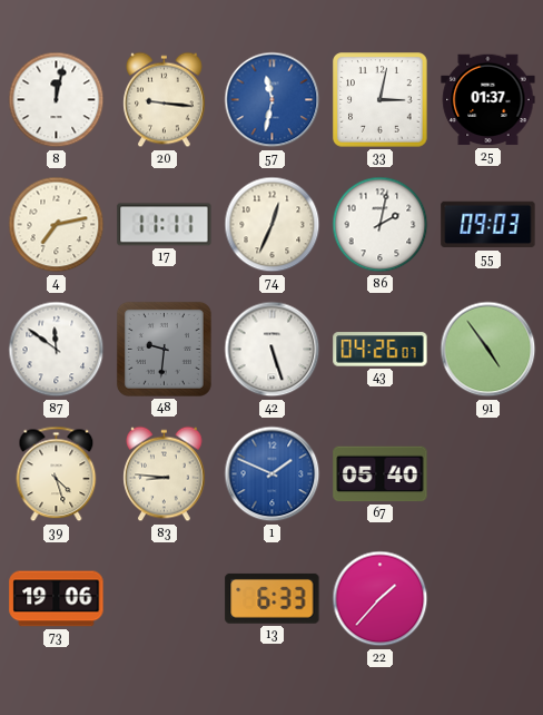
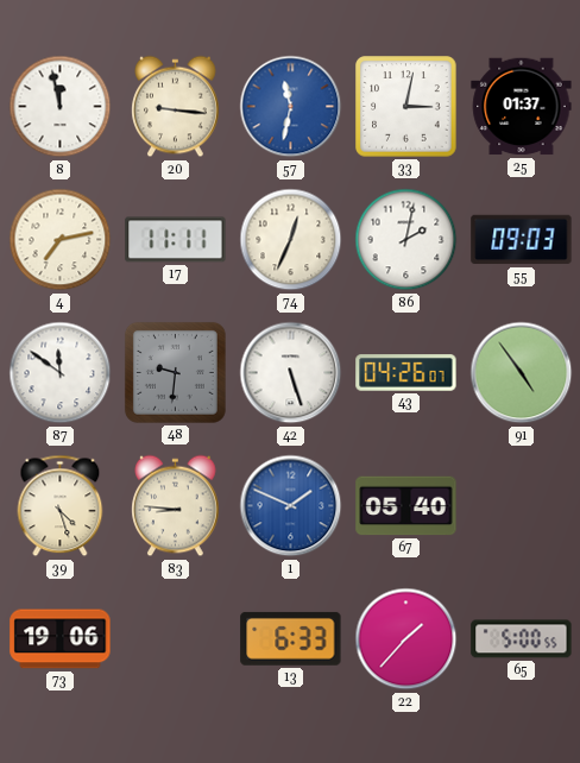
8: 12:02 -> 11:58
65: none -> 5:00
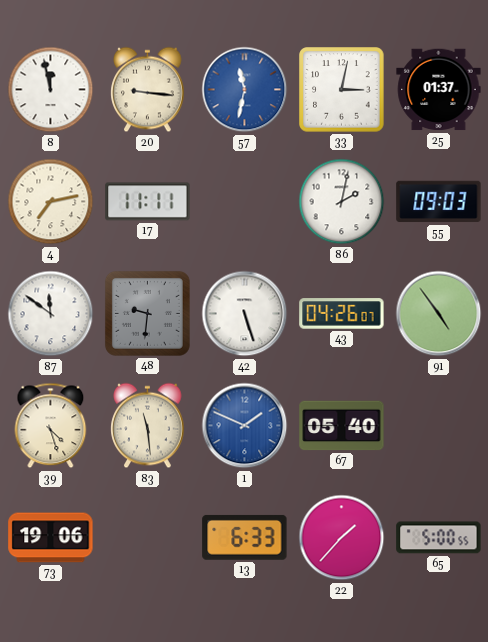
74: 12:34 -> none
83: 8:46 -> 11:29
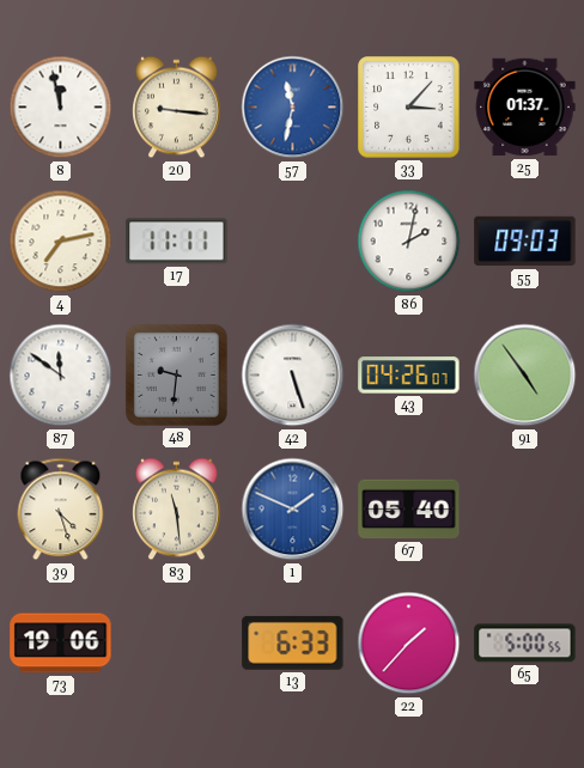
33: 3:02 -> 3:07
